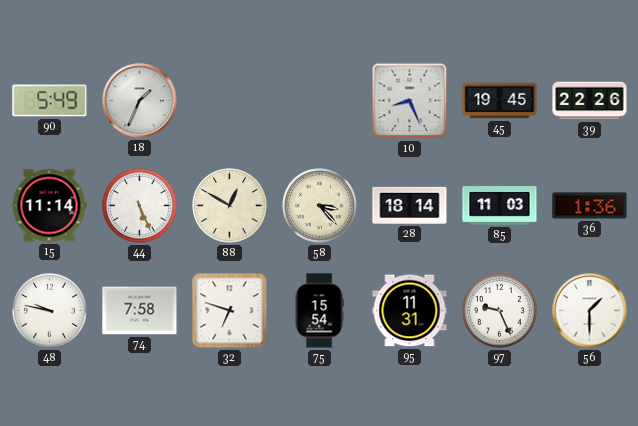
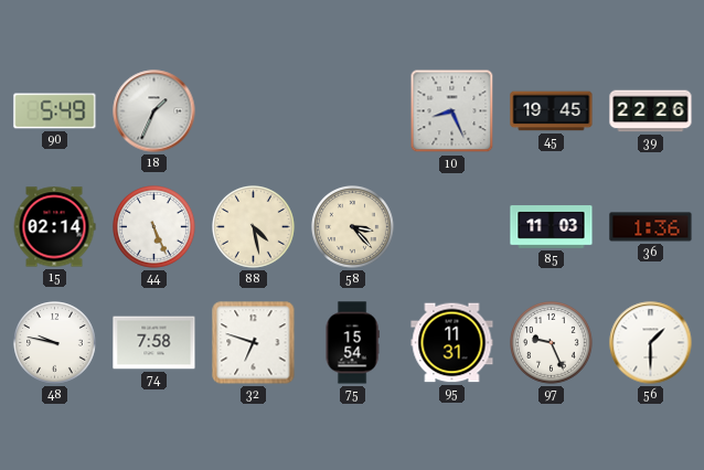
15: 11:14 -> 02:14
88: 12:50 -> 4:28
28: 18:14 -> none
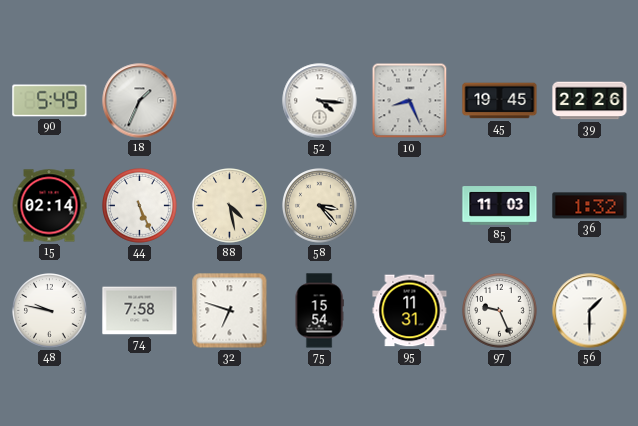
52: none -> 4:16
36: 1:36 -> 1:32
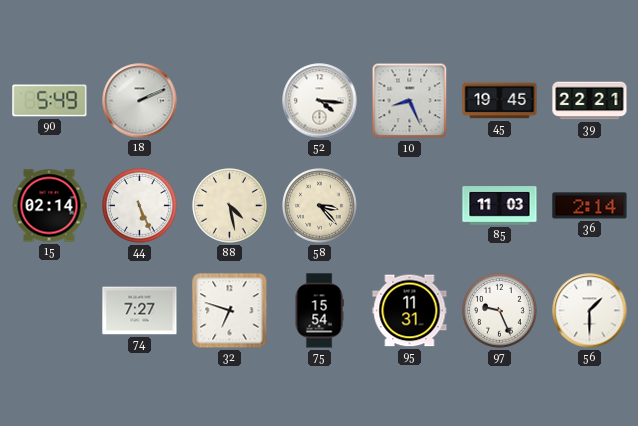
18: 1:34 -> 2:11
39: 22:26 -> 22:21
36: 1:32 -> 2:14
48: 9:47 -> none
74: 7:58 -> 7:27
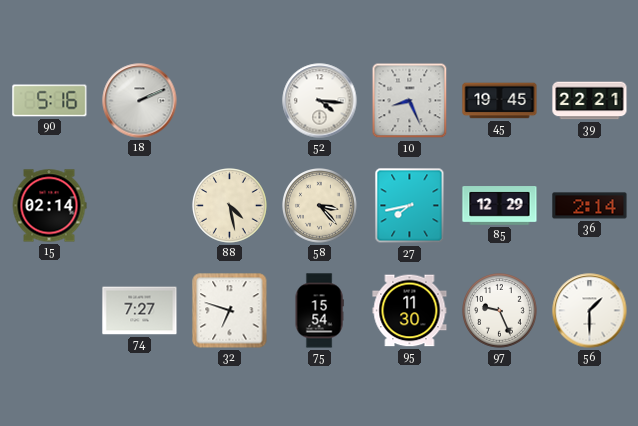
90: 5:49 -> 5:16
44: 5:26 -> none
27: none -> 7:43
85: 11:03 -> 12:29
95: 11:31 -> 11:30
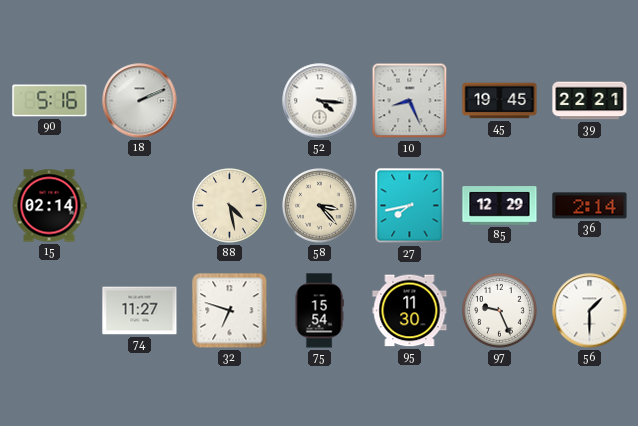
74: 7:27 -> 11:27
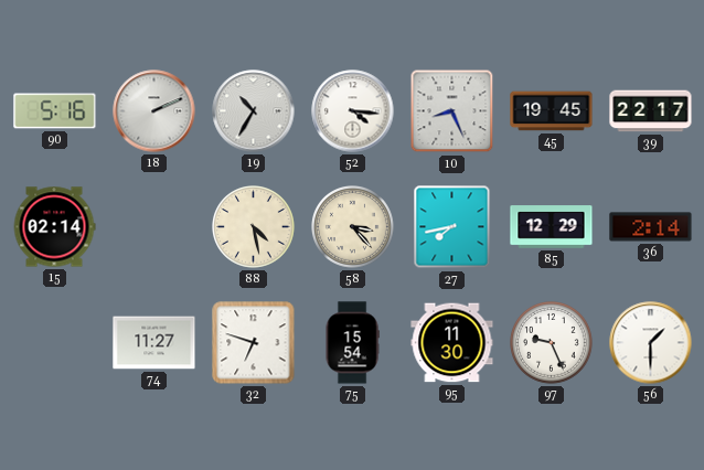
19: none -> 10:35
39: 22:21 -> 22:17
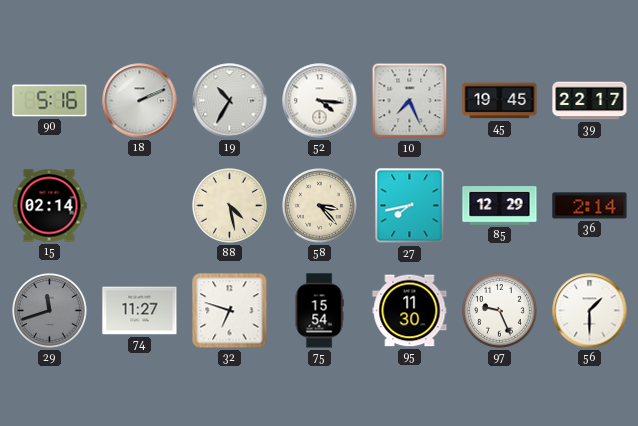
10: 8:26 -> 7:26
29: none -> 11:42
